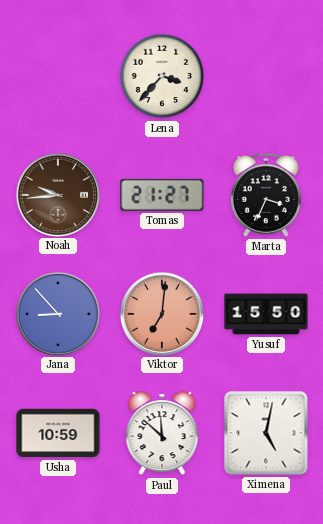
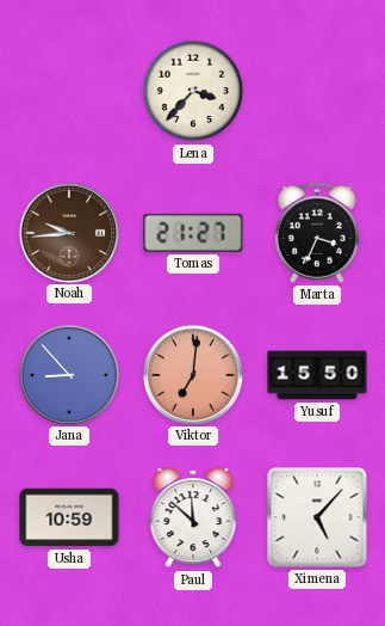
Ximena: 5:02 -> 5:07
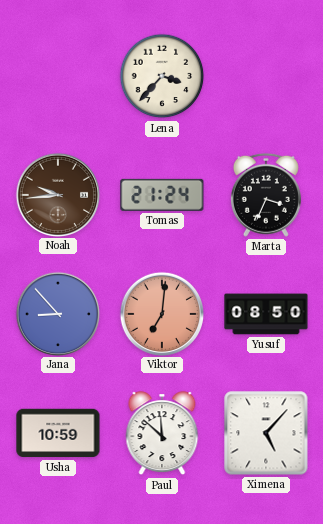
Tomas: 21:27 -> 21:24
Yusuf: 15:50 -> 08:50
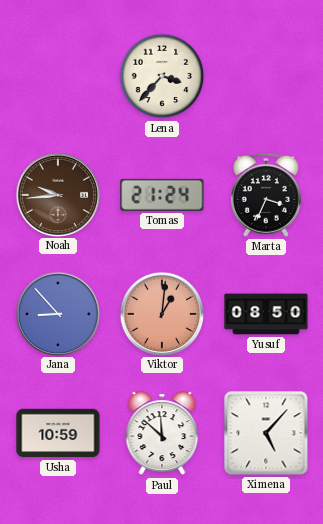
Viktor: 7:01 -> 1:01
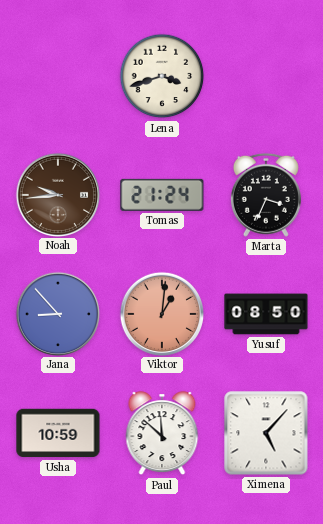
Lena: 3:37 -> 3:42
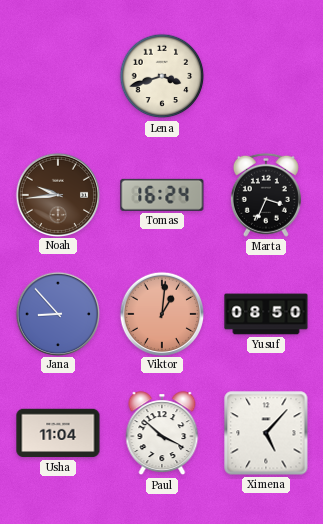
Tomas: 21:24 -> 16:24
Usha: 10:59 -> 11:04
Paul: 11:52 -> 3:52
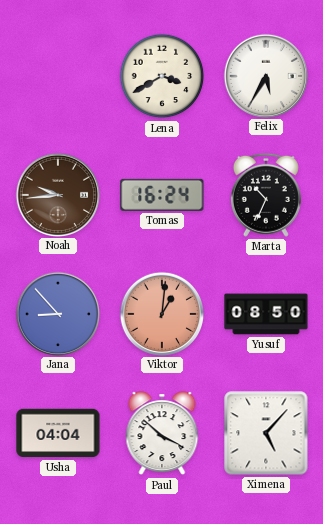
Lena: 3:42 -> 3:40
Felix: none -> 5:35
Marta: 3:34 -> 10:34
Usha: 11:04 -> 04:04
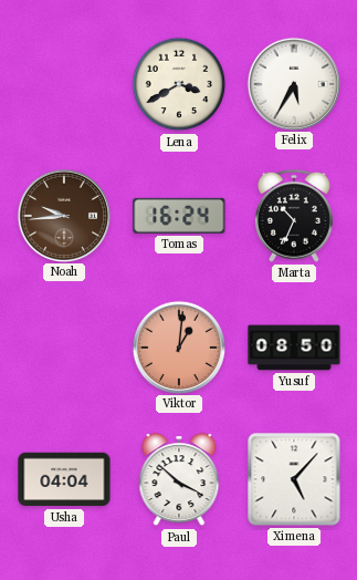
Jana: 8:53 -> none
